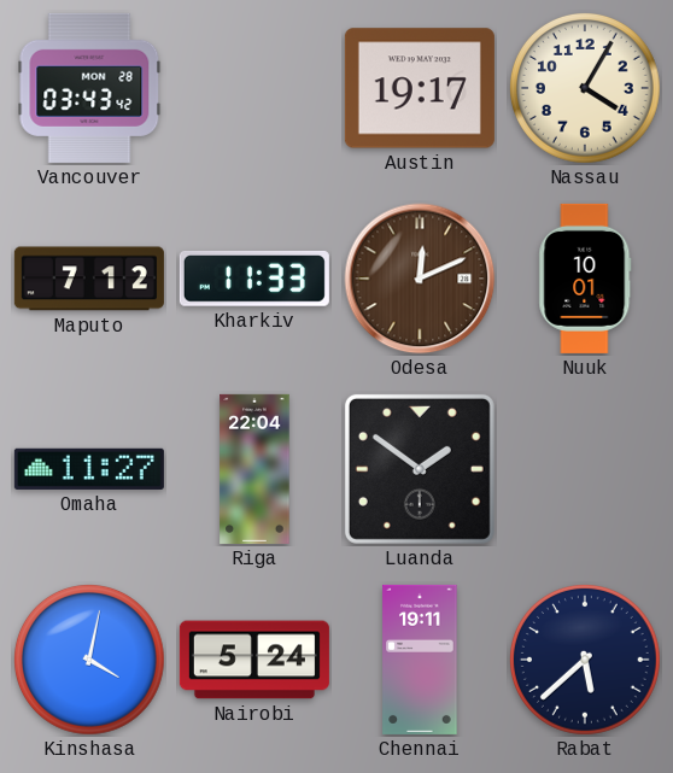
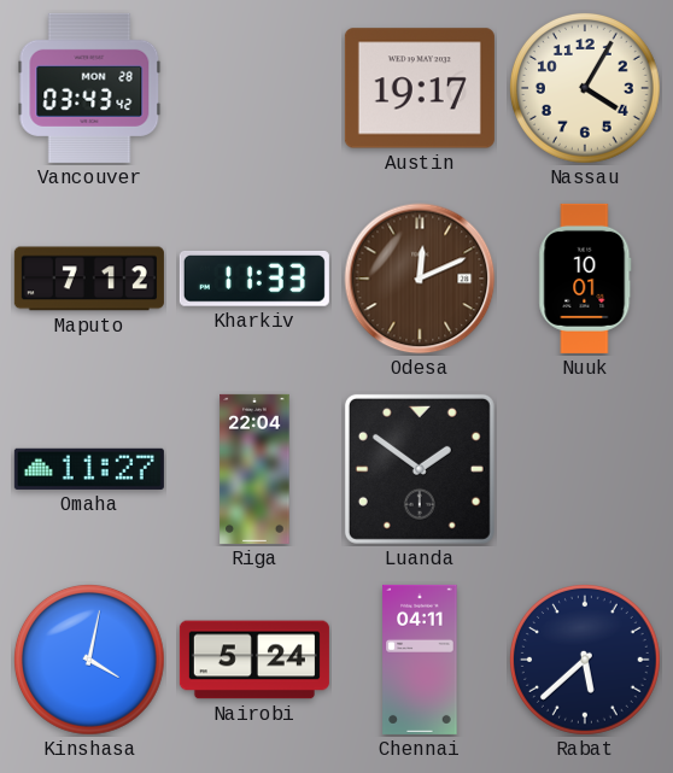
Chennai: 19:11 -> 04:11
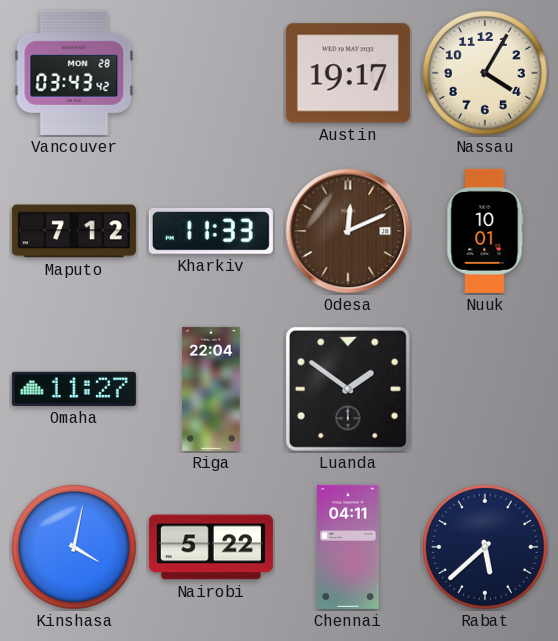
Nairobi: 5:24 -> 5:22
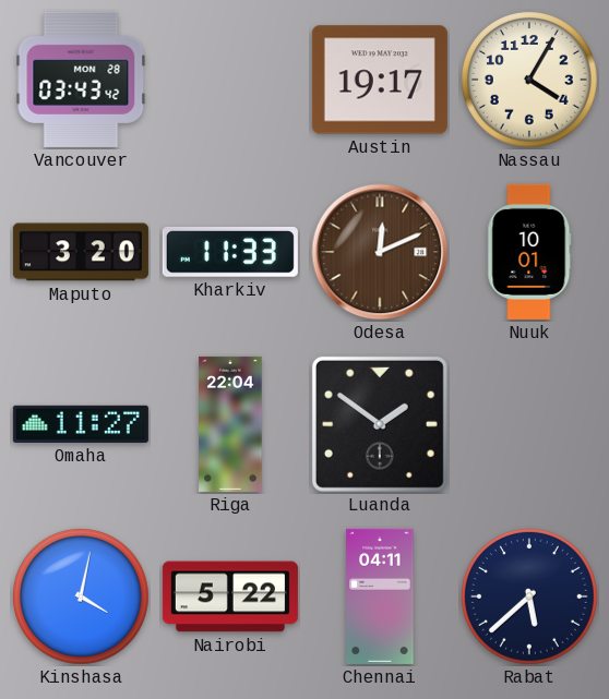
Maputo: 7:12 -> 3:20
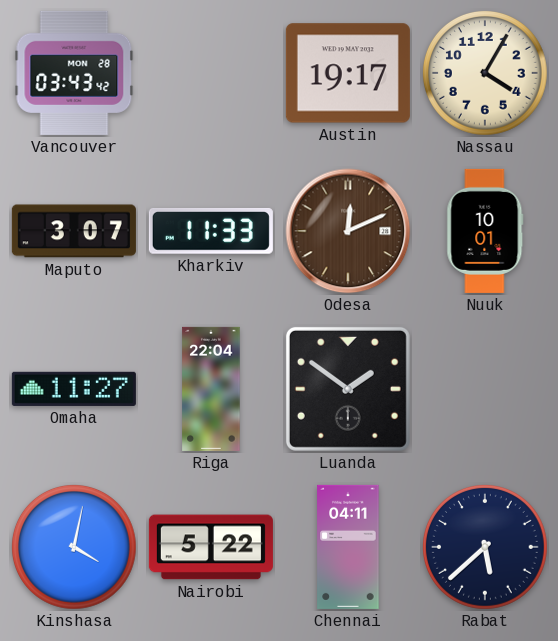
Maputo: 3:20 -> 3:07
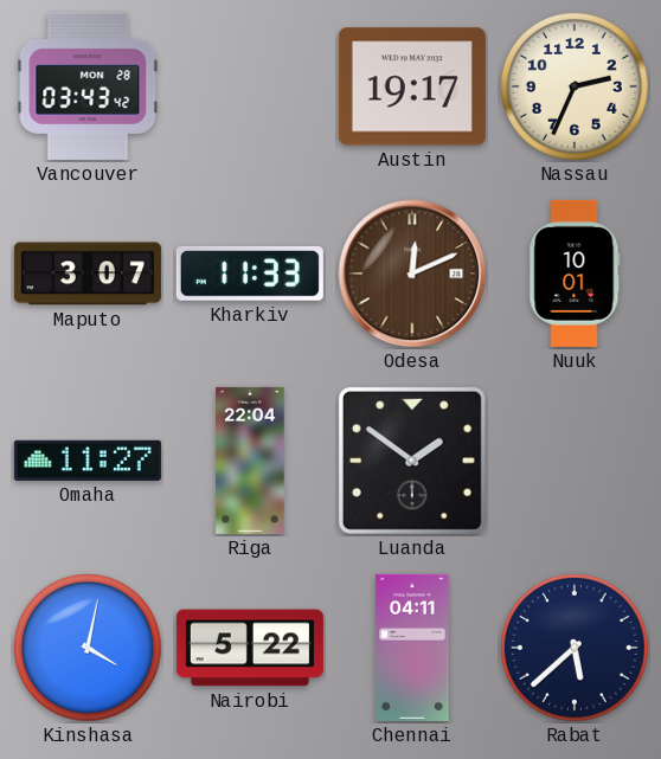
Nassau: 4:05 -> 2:34
